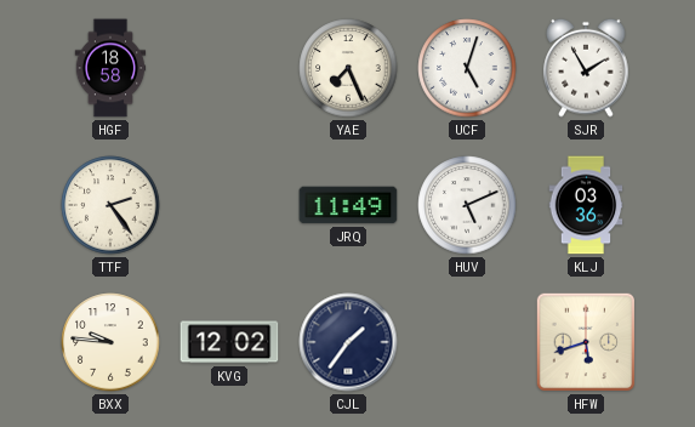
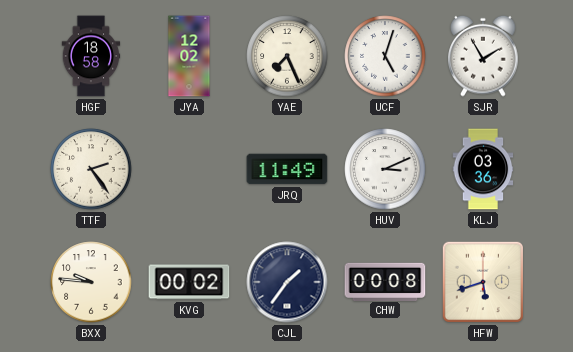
JYA: none -> 12:02
HUV: 5:11 -> 3:11
KVG: 12:02 -> 00:02
CHW: none -> 00:08
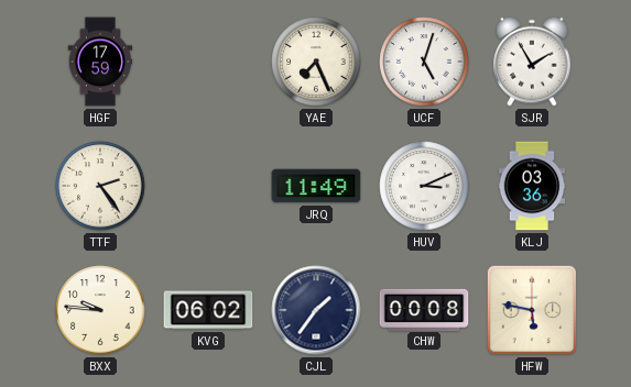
HGF: 18:58 -> 17:59
JYA: 12:02 -> none
KVG: 00:02 -> 06:02
HFW: 5:42 -> 5:47
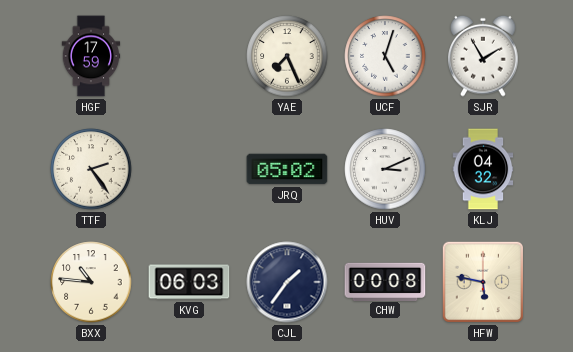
JRQ: 11:49 -> 05:02
KLJ: 03:36 -> 04:32
BXX: 9:46 -> 10:46
KVG: 06:02 -> 06:03
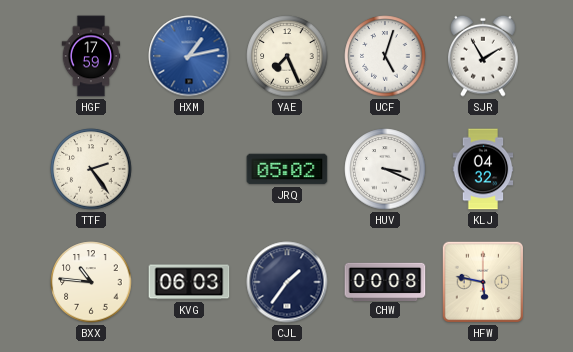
HXM: none -> 1:13
HUV: 3:11 -> 3:19
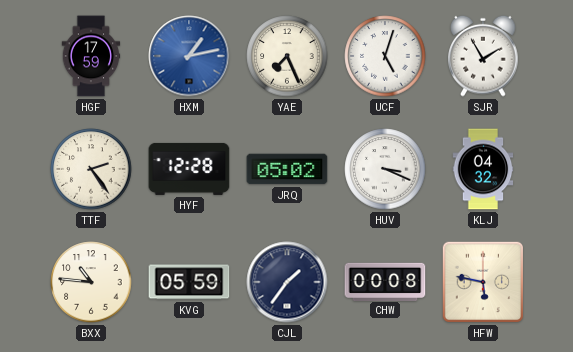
HYF: none -> 12:28
KVG: 06:03 -> 05:59
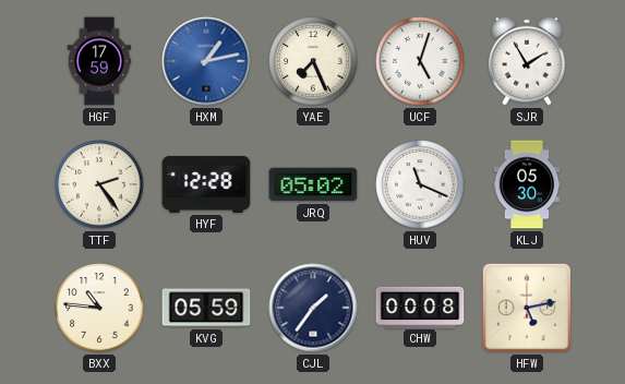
HUV: 3:19 -> 11:19
KLJ: 04:32 -> 05:30
HFW: 5:47 -> 5:13
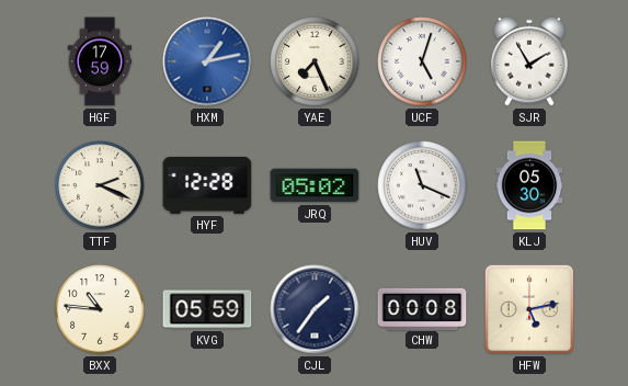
TTF: 2:24 -> 2:19
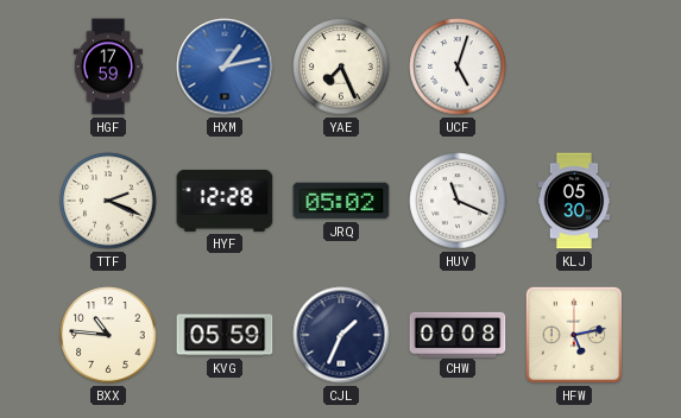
SJR: 1:55 -> none
CJL: 1:36 -> 1:34
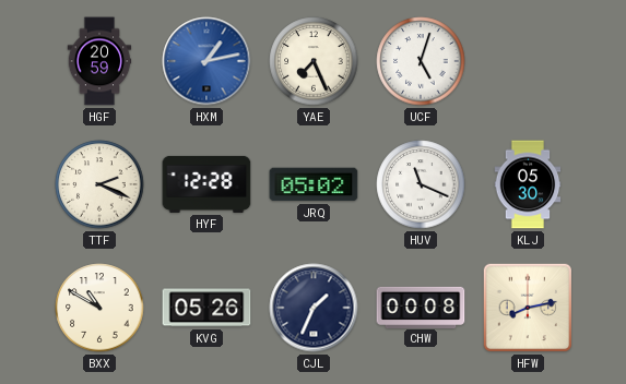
HGF: 17:59 -> 20:59
BXX: 10:46 -> 10:50
KVG: 05:59 -> 05:26
HFW: 5:13 -> 8:13
